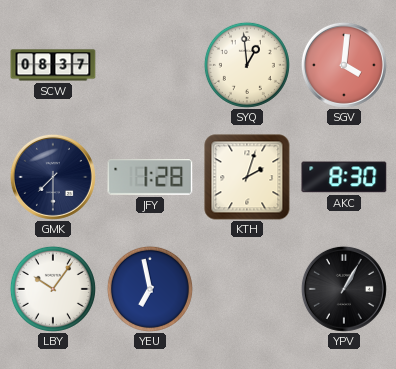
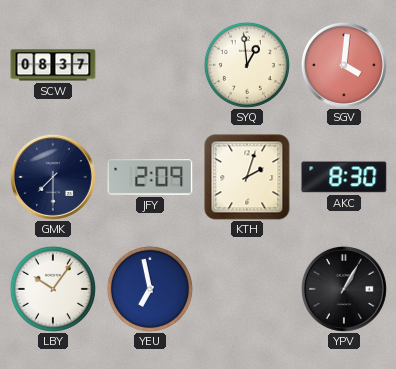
JFY: 1:28 -> 2:09
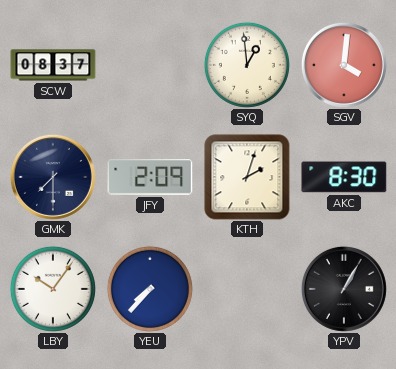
YEU: 6:58 -> 7:37
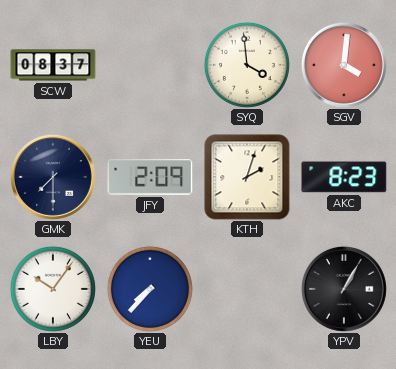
SYQ: 12:59 -> 3:59
AKC: 8:30 -> 8:23
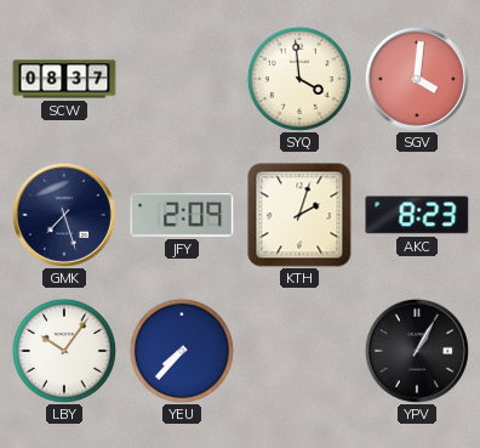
GMK: 7:30 -> 7:27
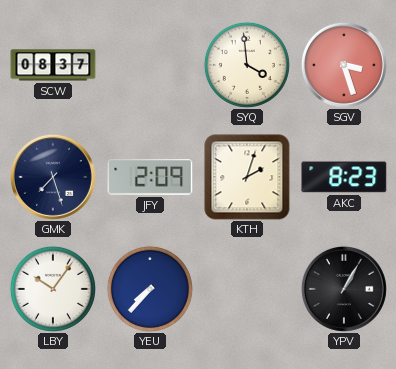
SGV: 4:01 -> 3:27
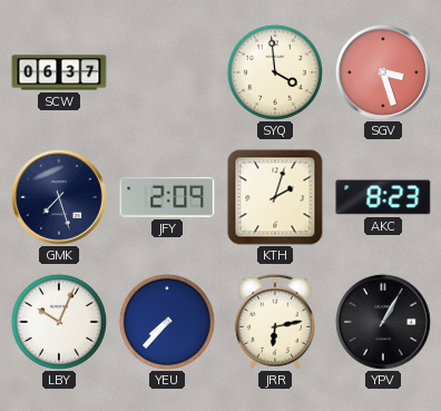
SCW: 08:37 -> 06:37
LBY: 10:06 -> 10:04
JRR: none -> 6:13
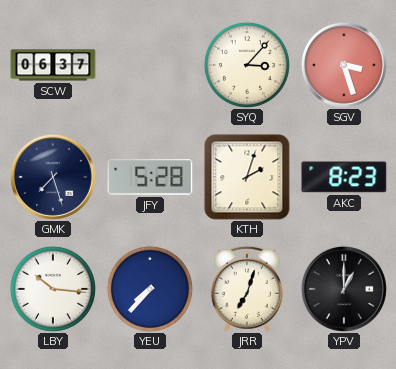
SYQ: 3:59 -> 3:07
JFY: 2:09 -> 5:28
LBY: 10:04 -> 10:16
JRR: 6:13 -> 7:03
YPV: 1:05 -> 1:00
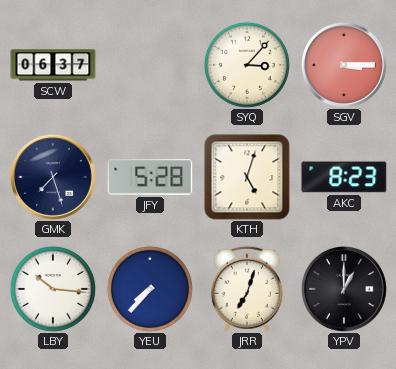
SGV: 3:27 -> 3:15
KTH: 2:03 -> 5:03
